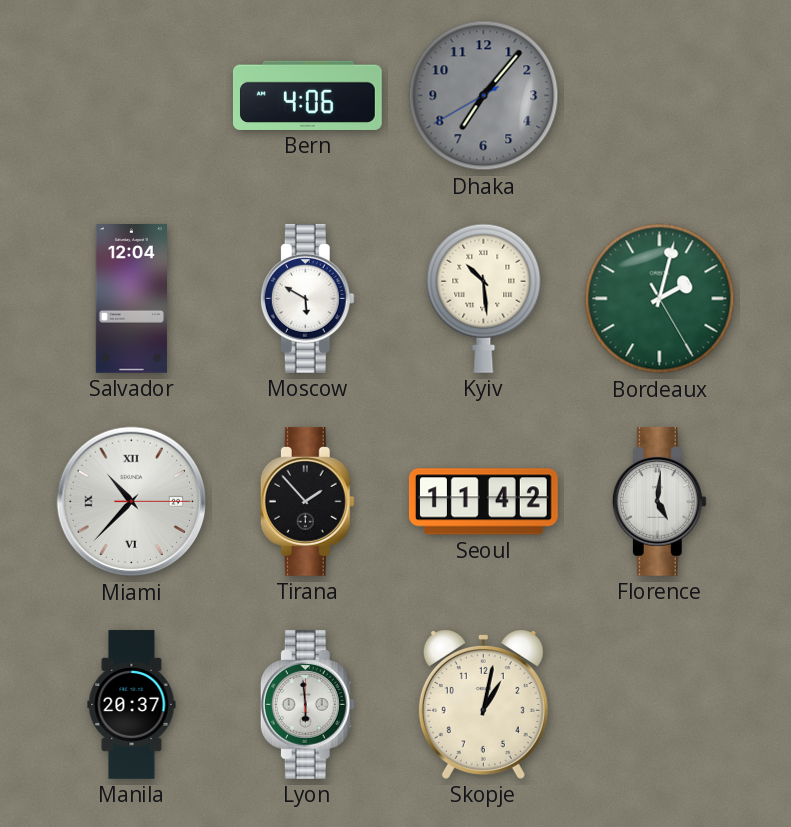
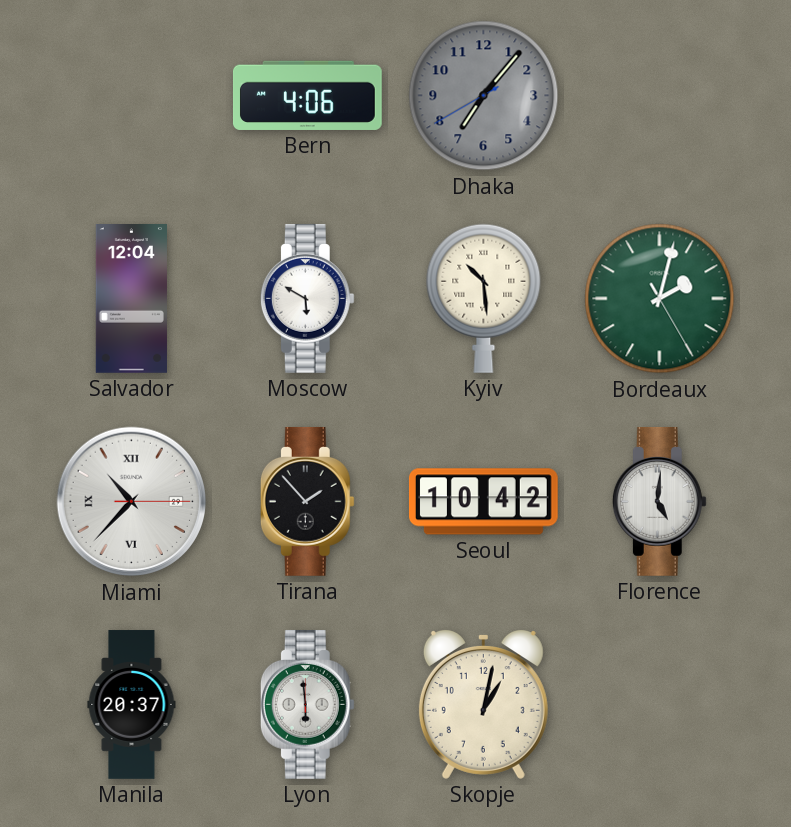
Seoul: 11:42 -> 10:42
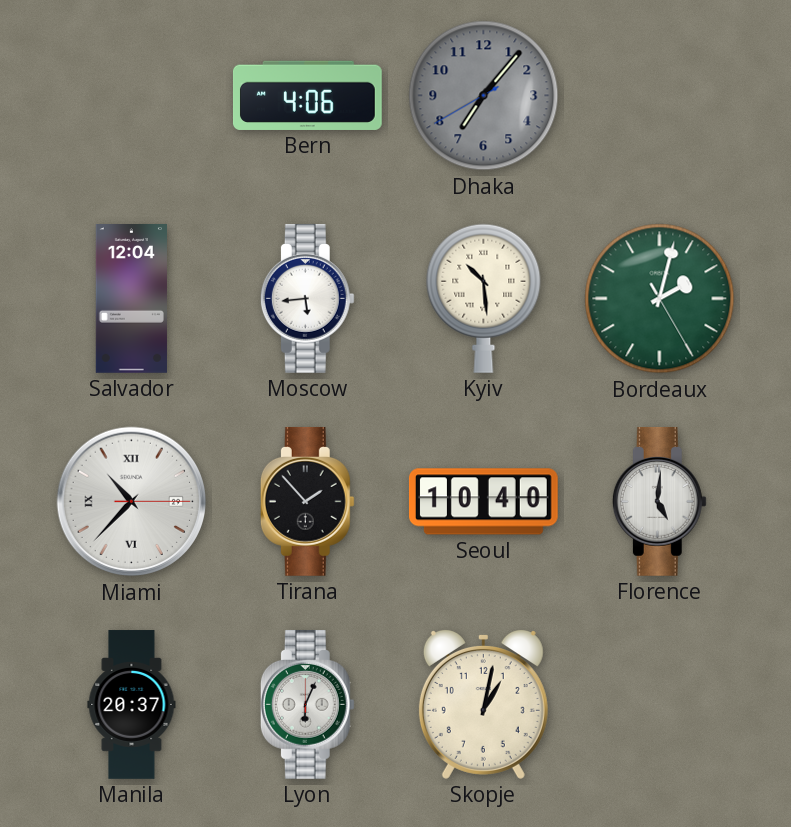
Moscow: 5:50 -> 5:44
Seoul: 10:42 -> 10:40
Lyon: 5:59 -> 6:04
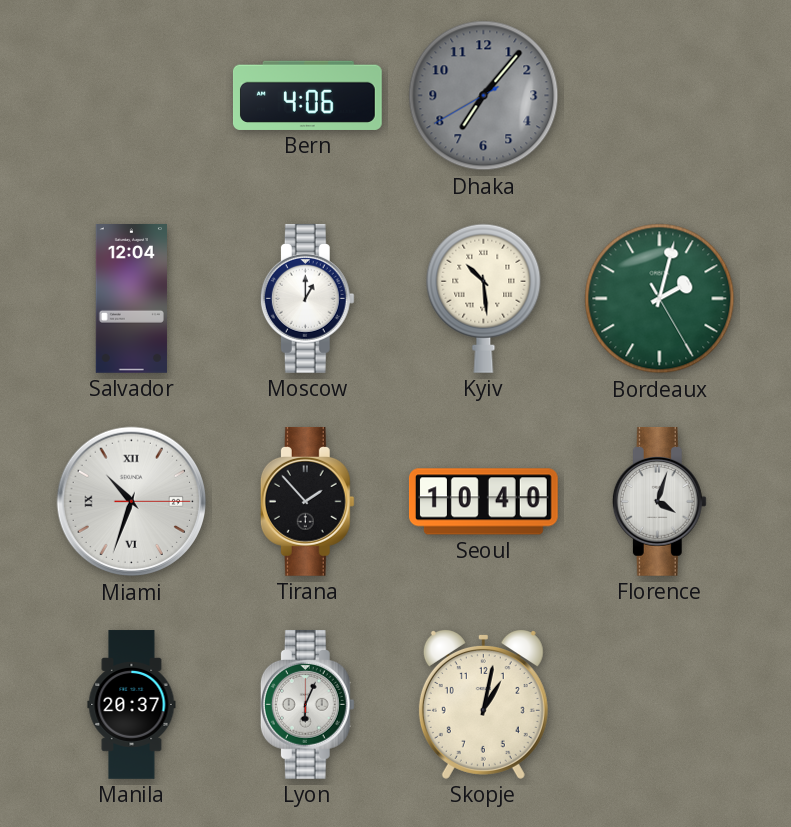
Moscow: 5:44 -> 1:00
Miami: 10:37 -> 10:33
Florence: 5:01 -> 4:03
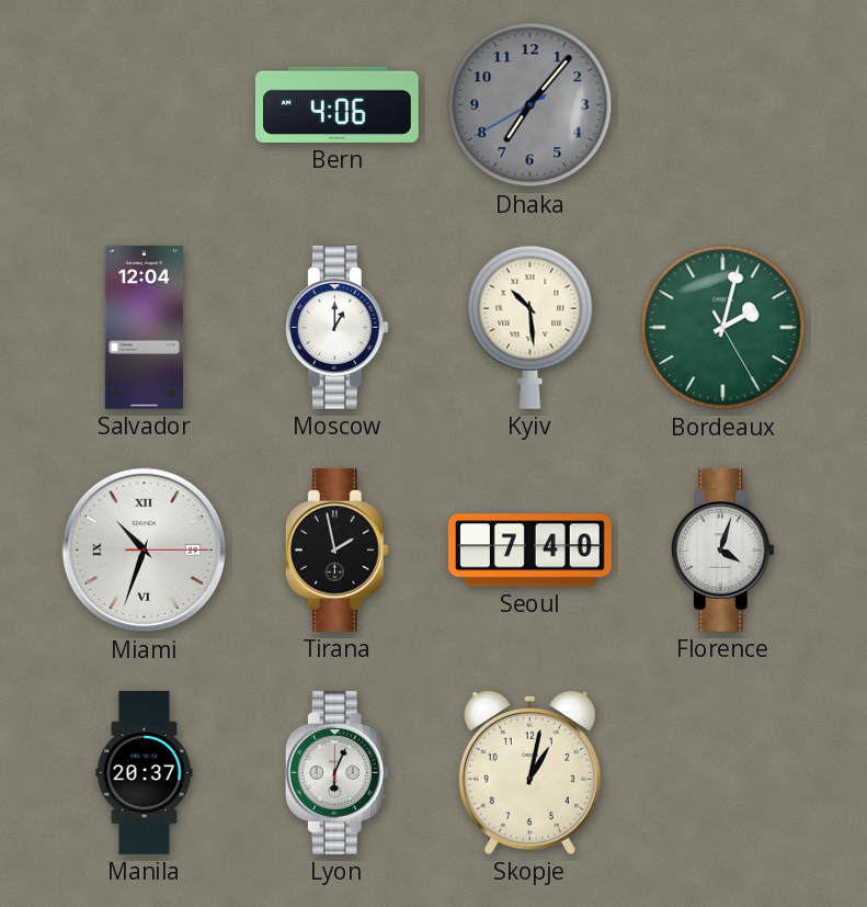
Tirana: 1:53 -> 1:58
Seoul: 10:40 -> 7:40
